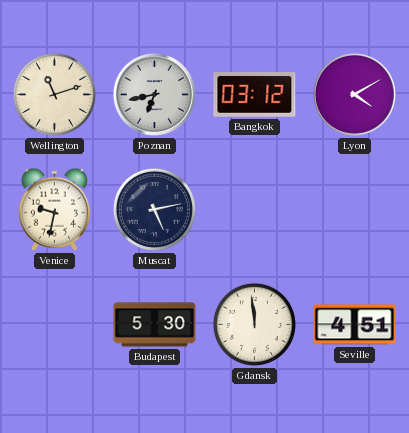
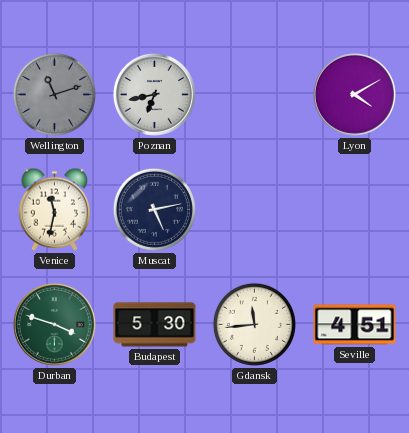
Wellington dial: cream -> grey
Bangkok: 03:12 -> none
Venice: 9:32 -> 11:32
Durban: none -> 3:48
Gdansk: 11:59 -> 11:44
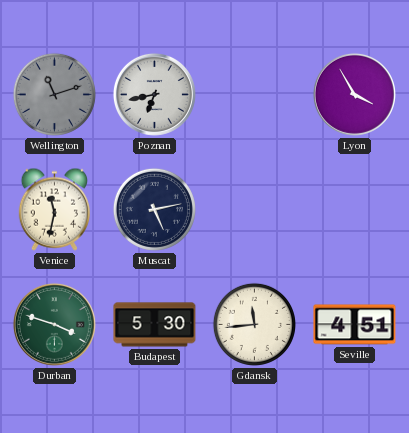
Lyon: 4:10 -> 3:55
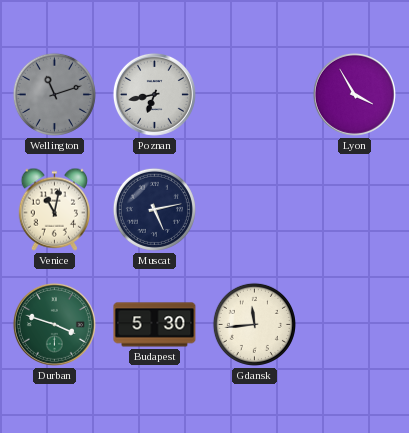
Venice: 11:32 -> 11:02
Seville: 4:51 -> none
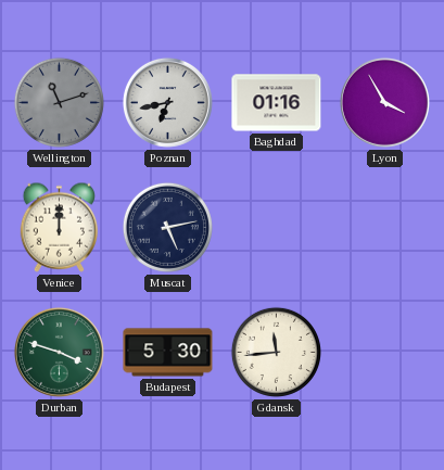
Baghdad: none -> 01:16
Venice: 11:02 -> 12:00
